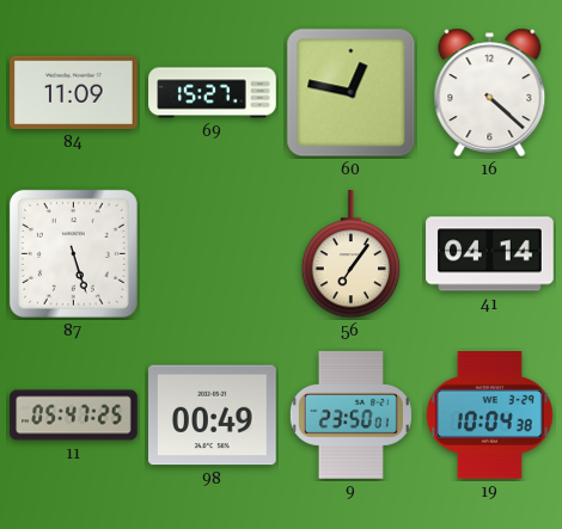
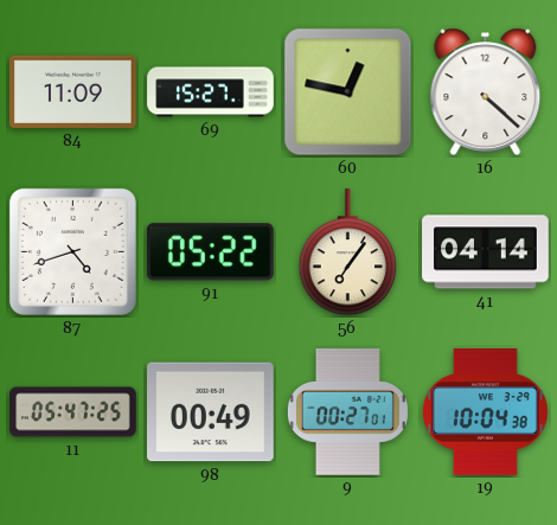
87: 5:27 -> 4:42
91: none -> 05:22
9: 23:50 -> 00:27
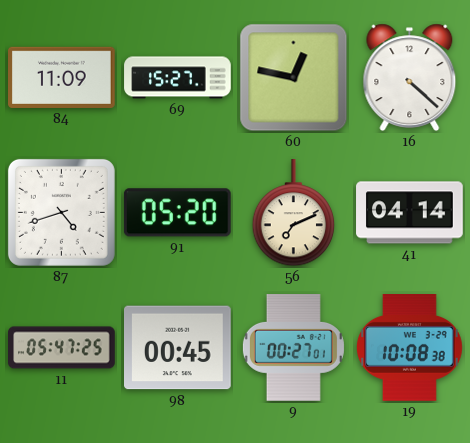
91: 05:22 -> 05:20
56: 7:06 -> 7:11
98: 00:49 -> 00:45
19: 10:04 -> 10:08
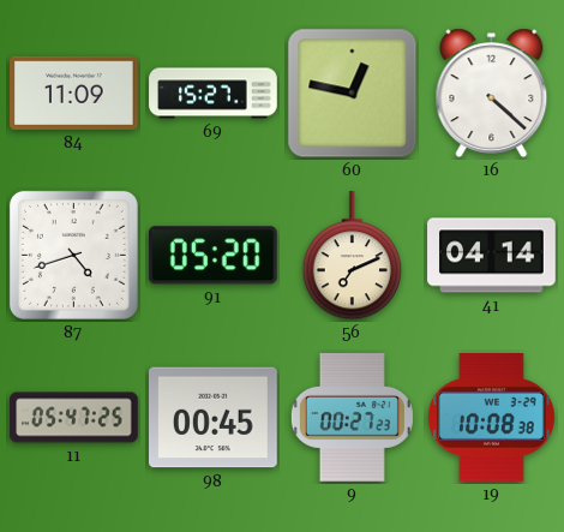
9: 00:27:01 -> 00:27:23
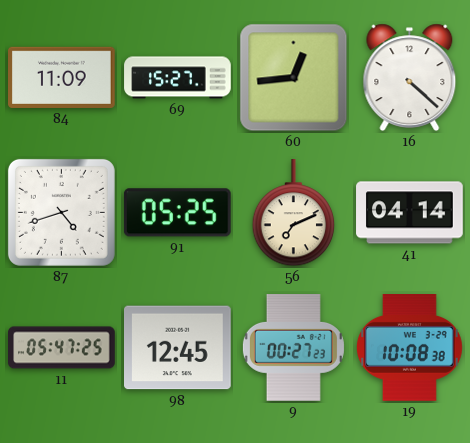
60: 12:47 -> 12:44
91: 05:20 -> 05:25
98: 00:45 -> 12:45
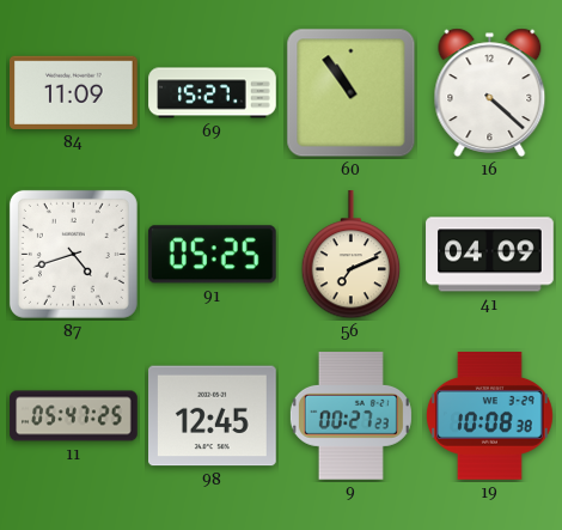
60: 12:44 -> 10:54
41: 04:14 -> 04:09
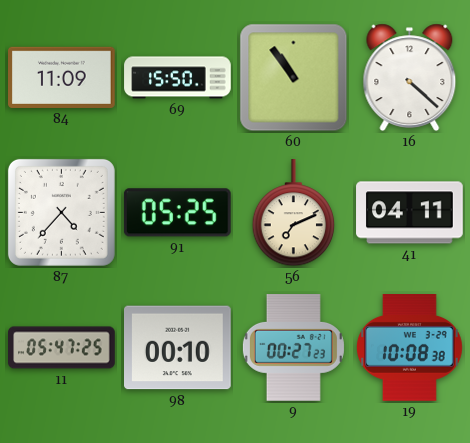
69: 15:27 -> 15:50
87: 4:42 -> 4:37
41: 04:09 -> 04:11
98: 12:45 -> 00:10
